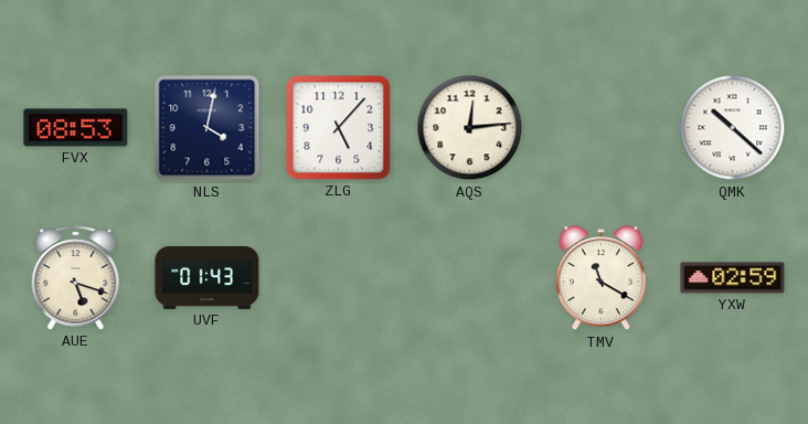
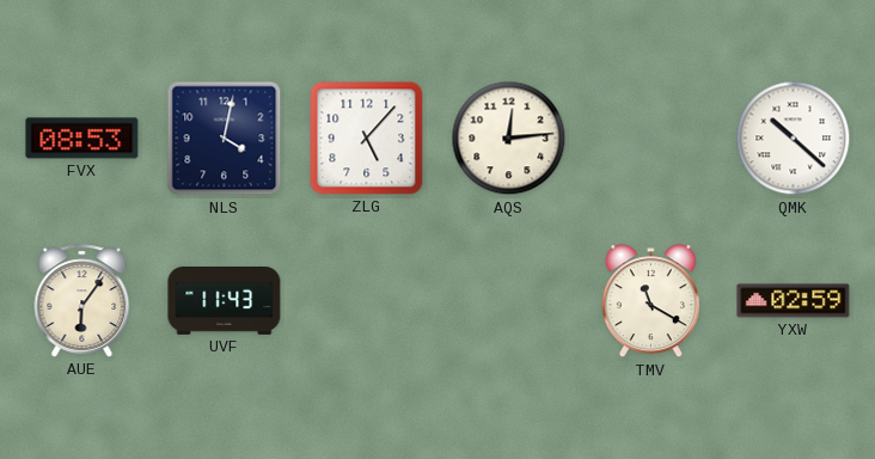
AUE: 5:18 -> 6:06
UVF: 01:43 -> 11:43
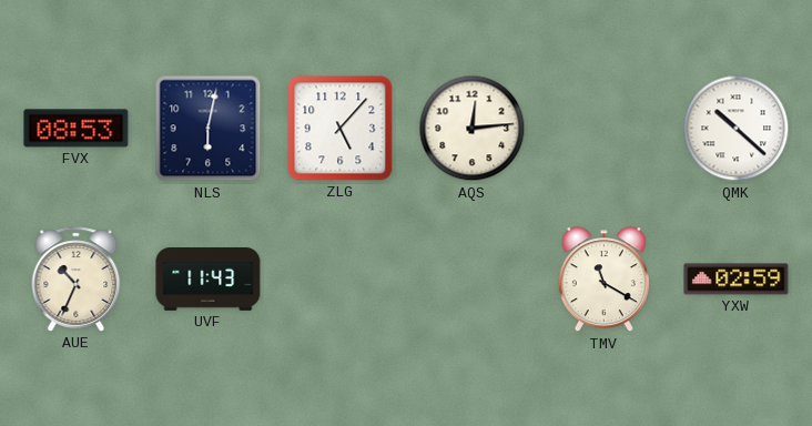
NLS: 4:02 -> 6:02
AUE: 6:06 -> 10:34
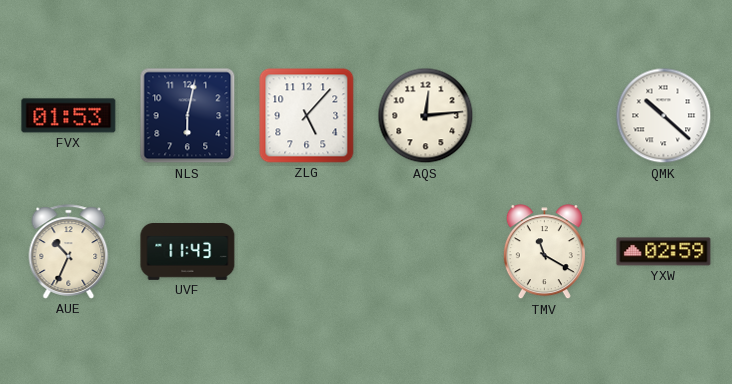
FVX: 08:53 -> 01:53
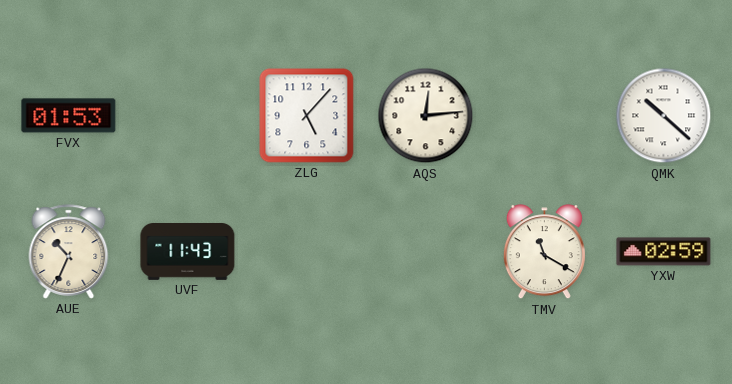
NLS: 6:02 -> none
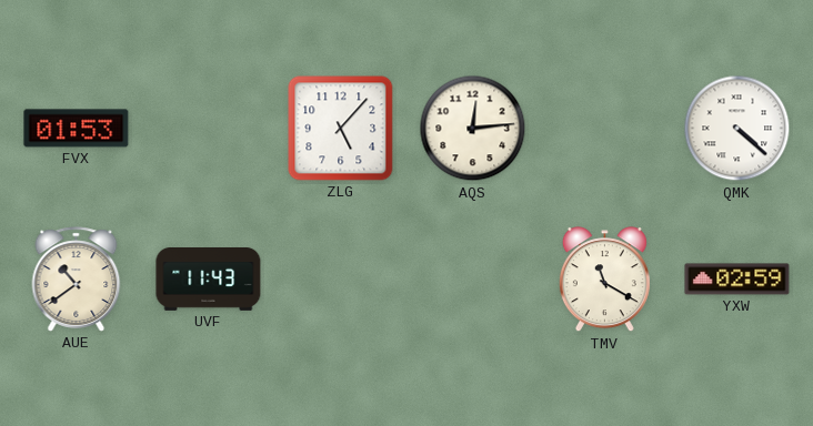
QMK: 10:22 -> 4:22
AUE: 10:34 -> 10:39
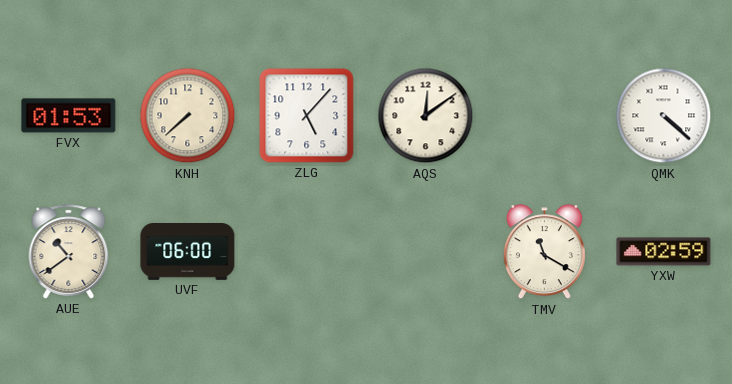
KNH: none -> 7:38
AQS: 12:14 -> 12:09
UVF: 11:43 -> 06:00
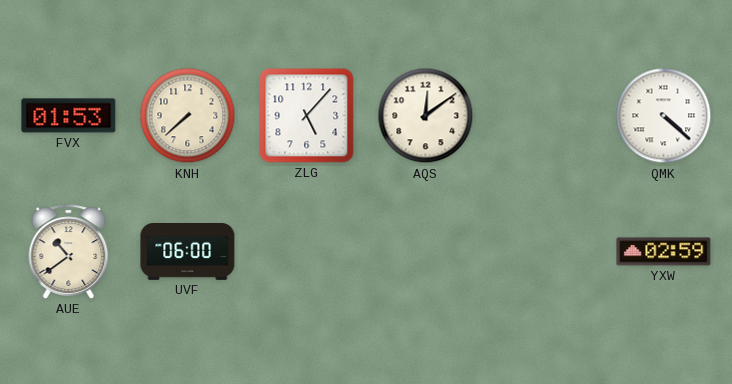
TMV: 11:20 -> none
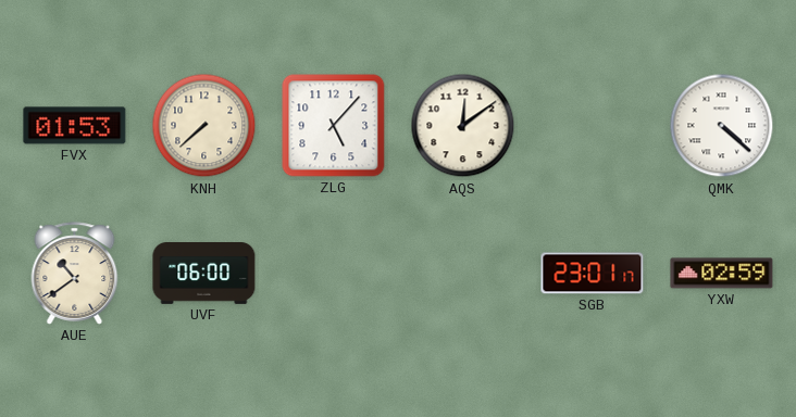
SGB: none -> 23:01
